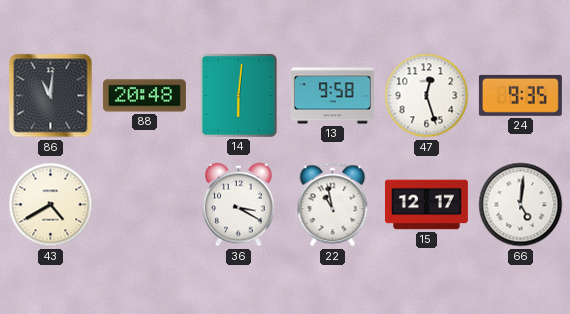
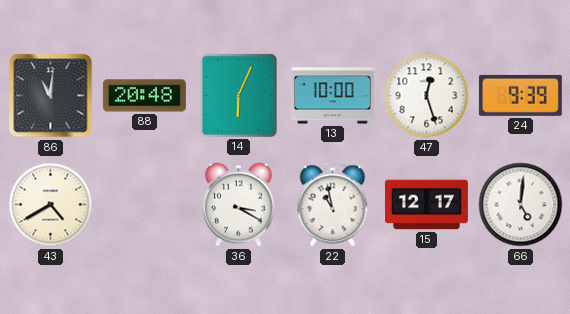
14: 6:01 -> 6:04
13: 9:58 -> 10:00
24: 9:35 -> 9:39
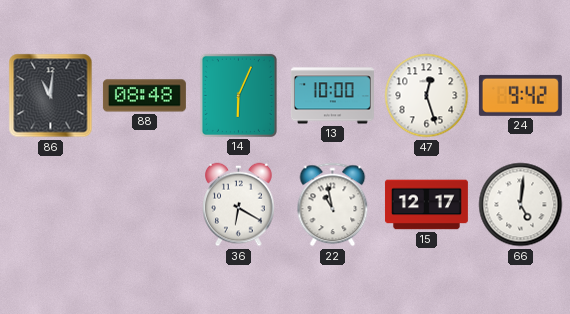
88: 20:48 -> 08:48
24: 9:39 -> 9:42
43: 4:40 -> none
36: 3:20 -> 6:20
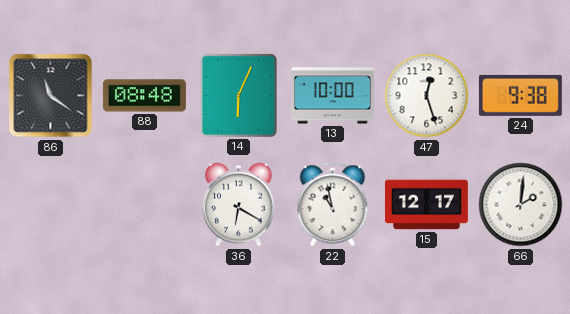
86: 11:01 -> 11:21
24: 9:42 -> 9:38
66: 5:01 -> 2:01
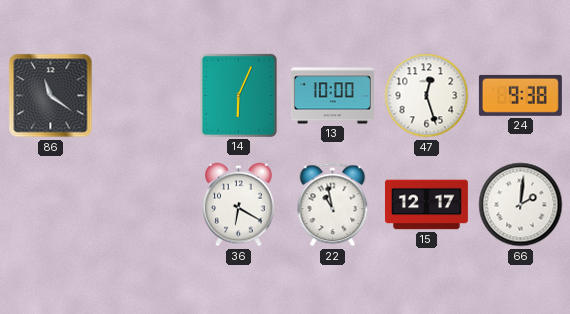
88: 08:48 -> none
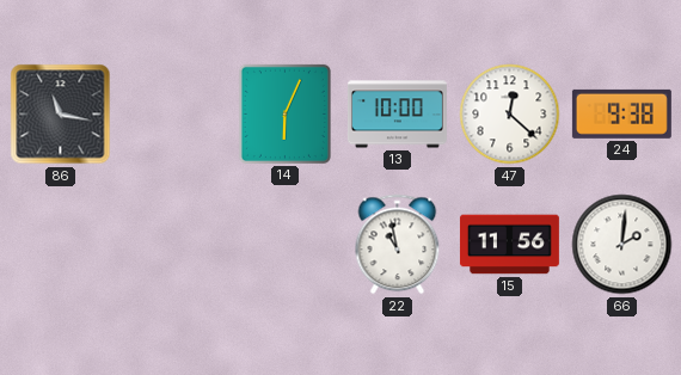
86: 11:21 -> 11:17
47: 12:27 -> 12:22
36: 6:20 -> none
15: 12:17 -> 11:56
